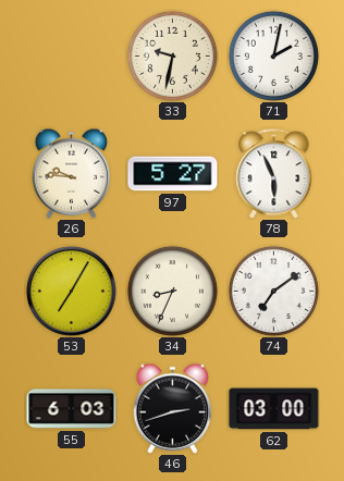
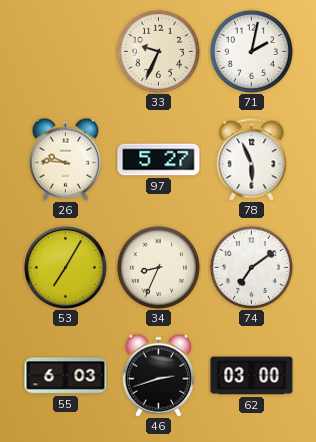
33: 9:32 -> 9:34
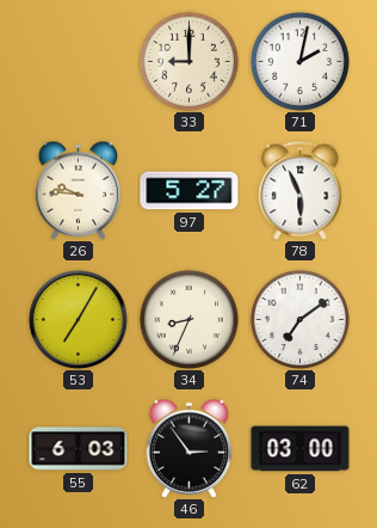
33: 9:34 -> 9:00
46: 2:42 -> 2:54
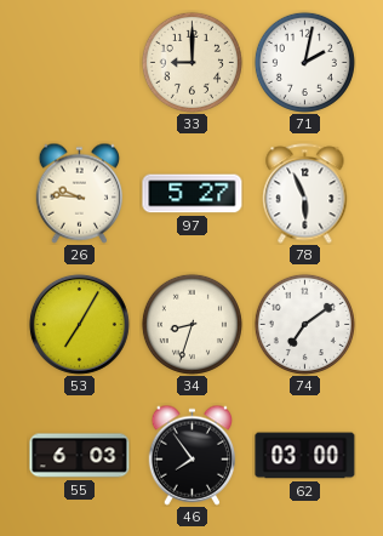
34: 8:34 -> 8:33
46: 2:54 -> 7:54
